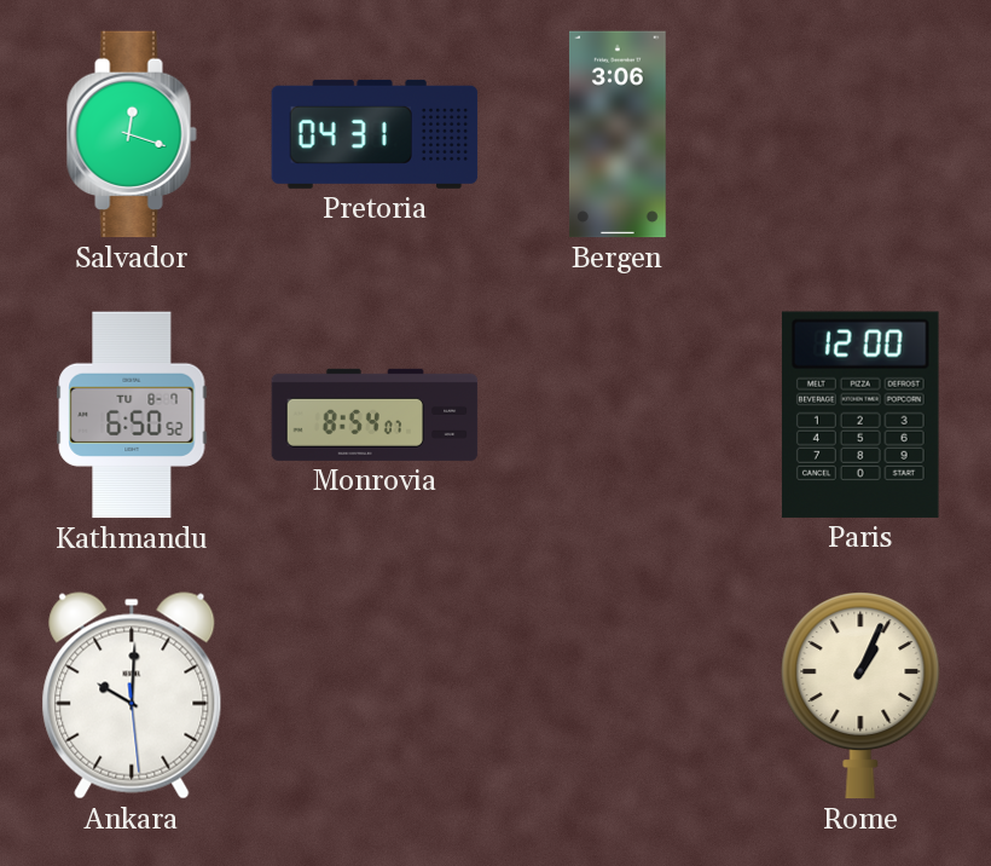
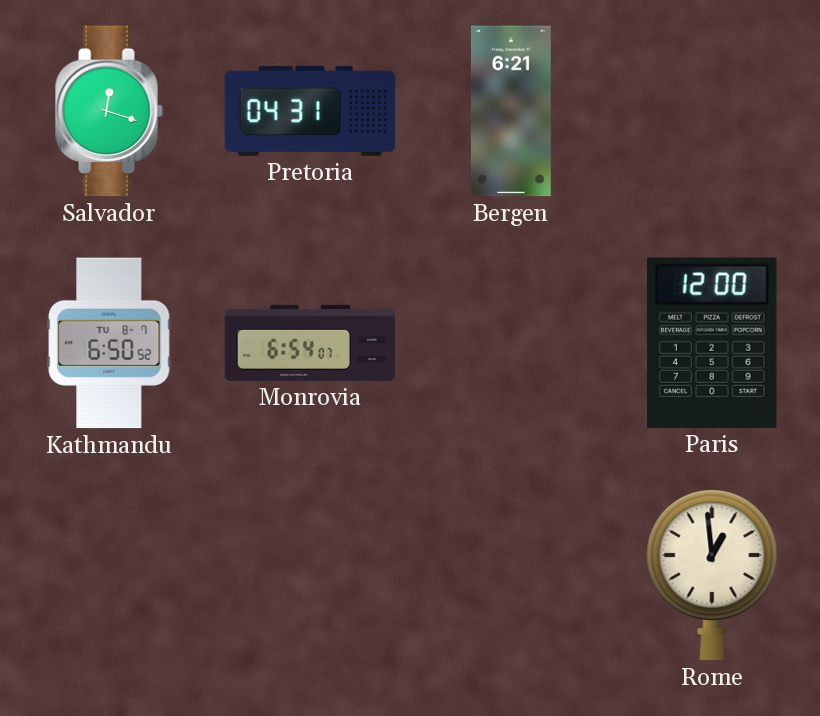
Bergen: 3:06 -> 6:21
Monrovia: 8:54 -> 6:54
Ankara: 10:00 -> none
Rome: 1:04 -> 12:59
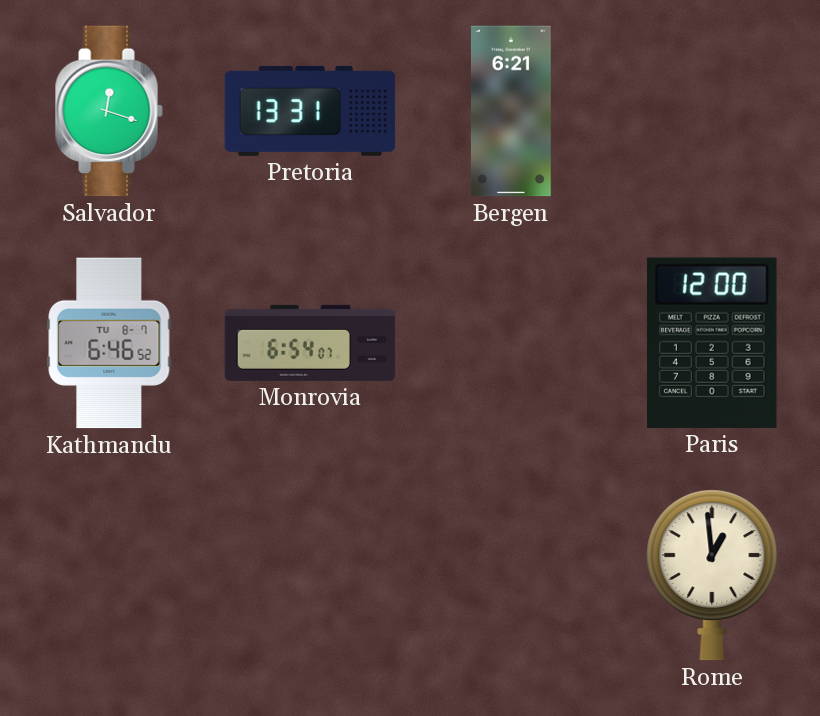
Pretoria: 04:31 -> 13:31
Kathmandu: 6:50 -> 6:46
